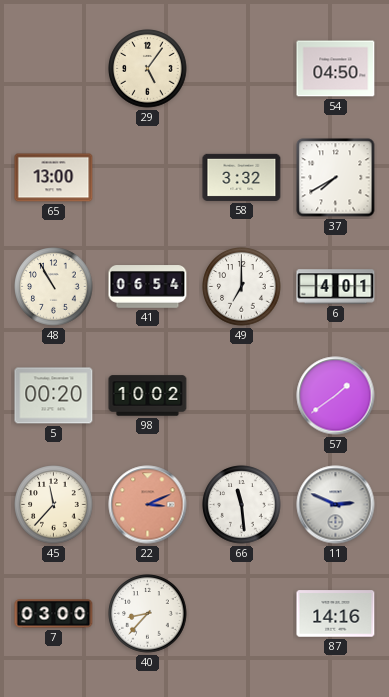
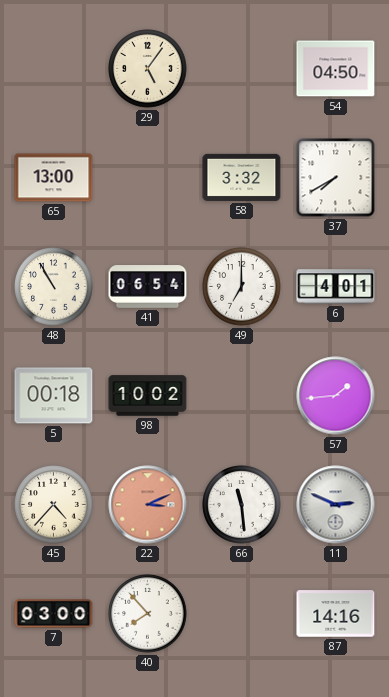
5: 00:20 -> 00:18
57: 1:39 -> 1:44
45: 11:37 -> 4:37
40: 8:37 -> 7:53
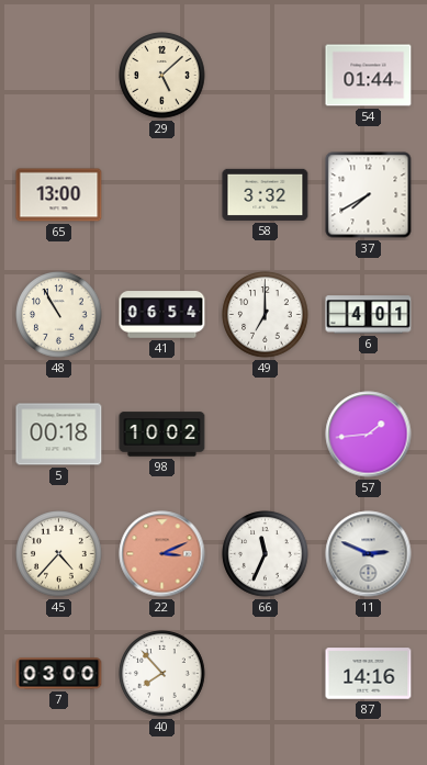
29: 5:06 -> 5:08
54: 04:50 -> 01:44
66: 11:29 -> 11:34
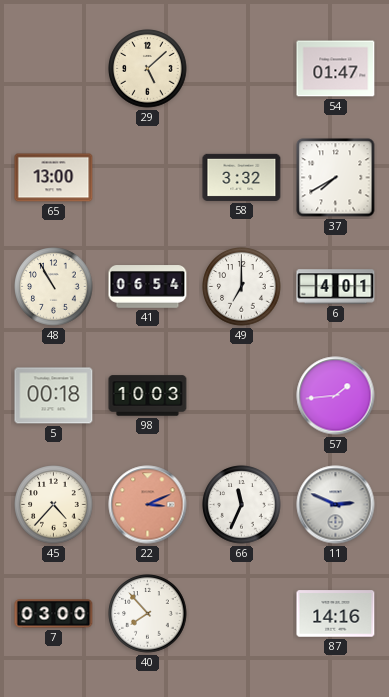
54: 01:44 -> 01:47
98: 10:02 -> 10:03
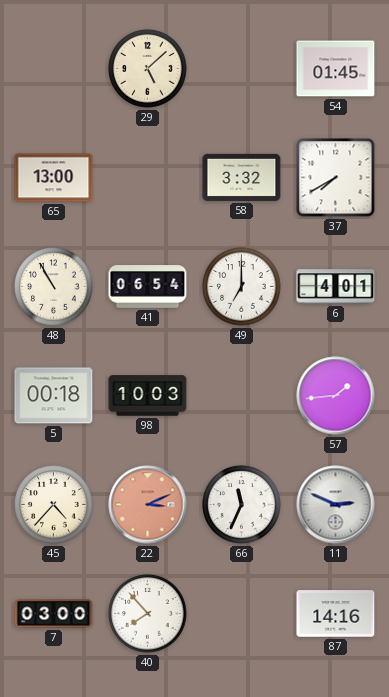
54: 01:47 -> 01:45
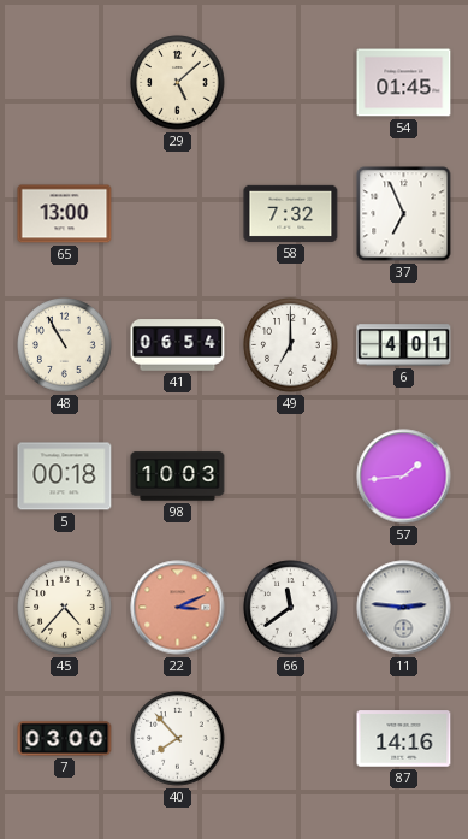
58: 3:32 -> 7:32
37: 7:40 -> 6:56
66: 11:34 -> 11:39
11: 2:49 -> 2:46
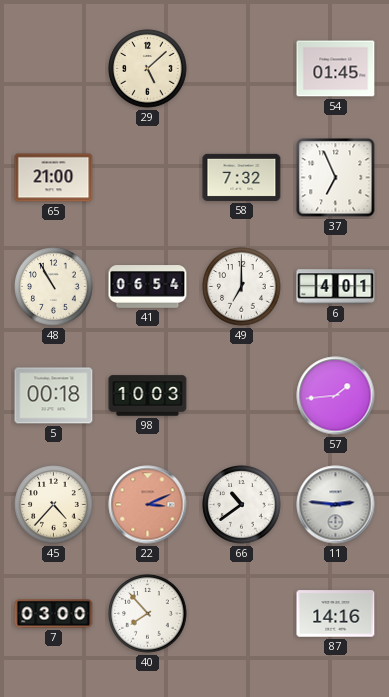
65: 13:00 -> 21:00
66: 11:39 -> 10:39
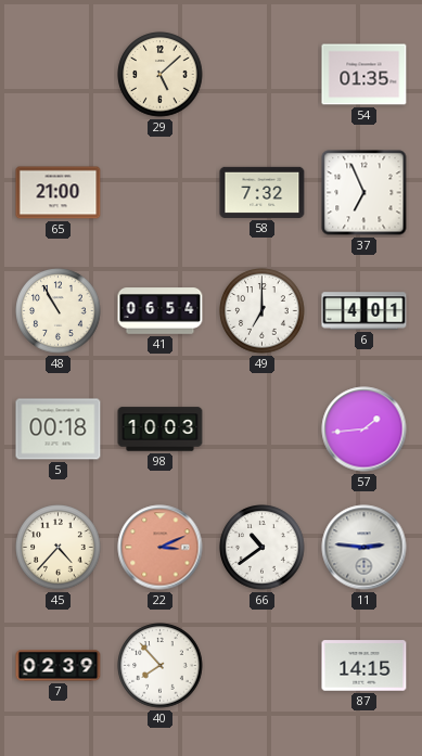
54: 01:45 -> 01:35
7: 03:00 -> 02:39
87: 14:16 -> 14:15
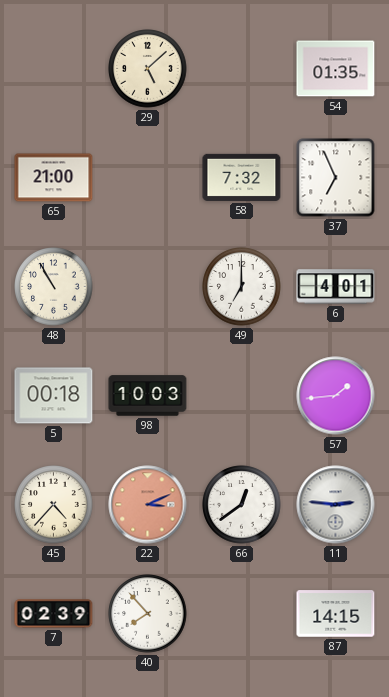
41: 06:54 -> none
66: 10:39 -> 12:39
